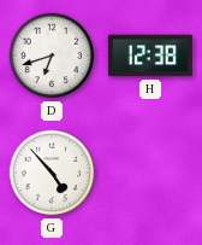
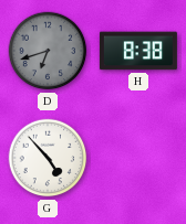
D dial: white -> grey
H: 12:38 -> 8:38
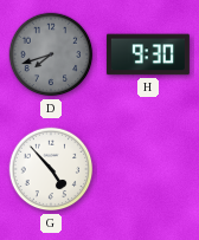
D: 6:42 -> 7:42
H: 8:38 -> 9:30
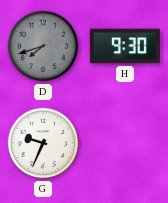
G: 4:53 -> 9:34
